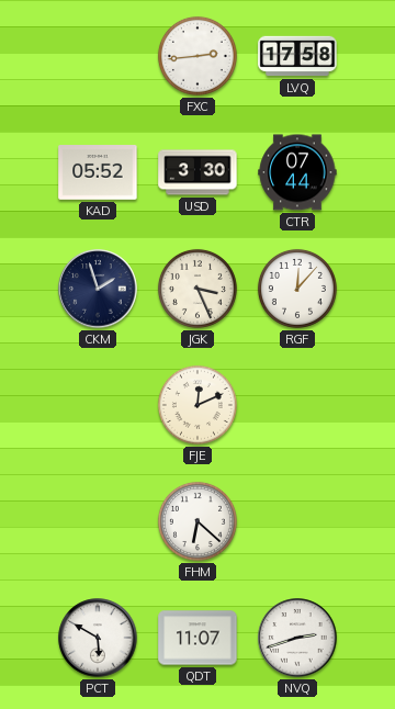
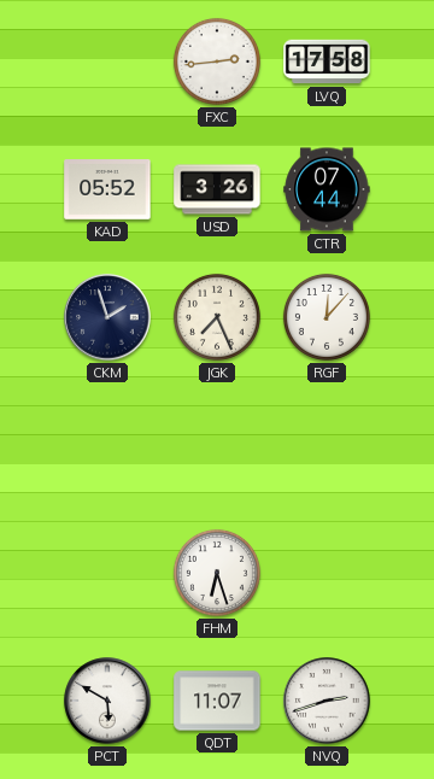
USD: 3:30 -> 3:26
JGK: 3:26 -> 7:26
FJE: 12:11 -> none
FHM: 6:22 -> 6:27
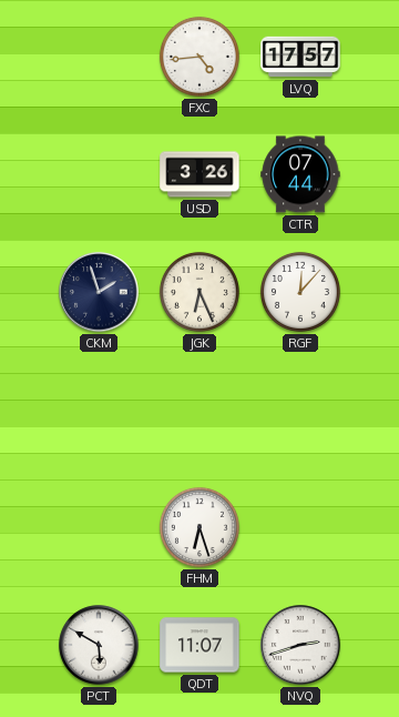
FXC: 2:44 -> 4:44
LVQ: 17:58 -> 17:57
KAD: 05:52 -> none
JGK: 7:26 -> 6:26
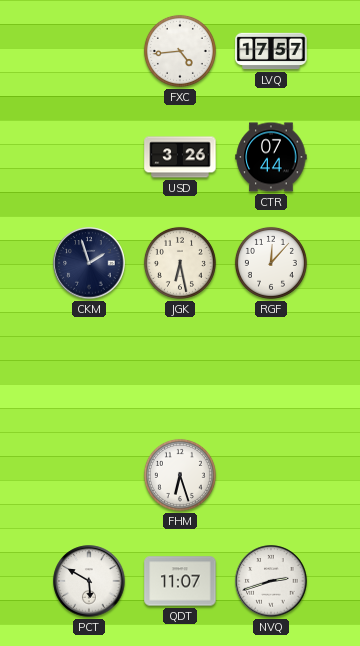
JGK: 6:26 -> 6:28
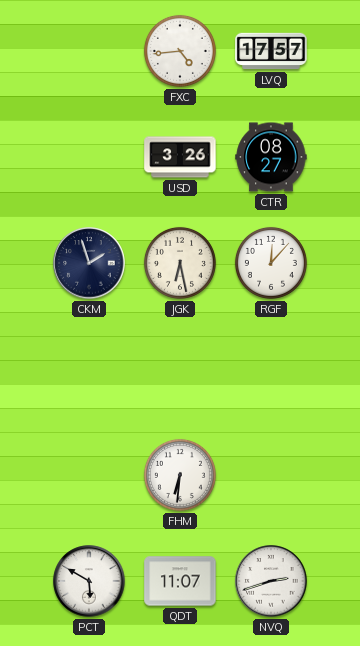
CTR: 07:44 -> 08:27
FHM: 6:27 -> 6:31
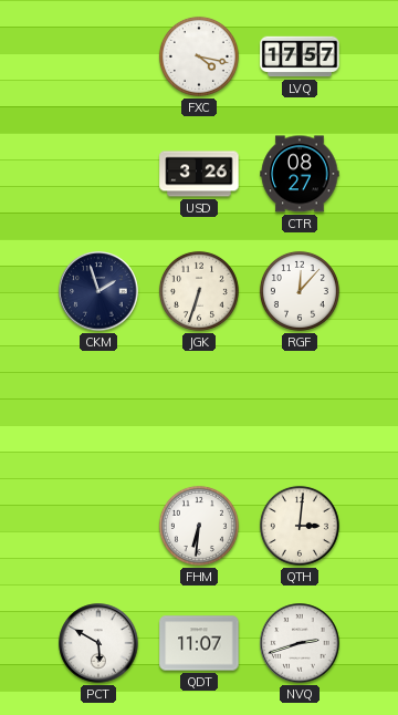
FXC: 4:44 -> 4:17
JGK: 6:28 -> 6:33
QTH: none -> 3:01
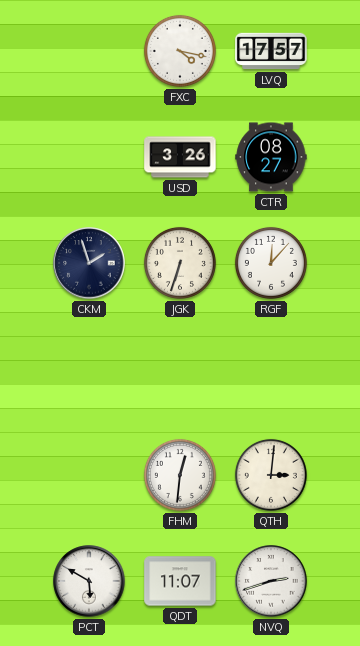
FHM: 6:31 -> 12:31
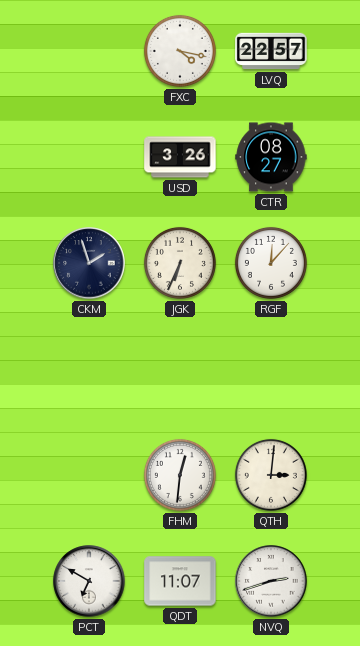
LVQ: 17:57 -> 22:57
JGK: 6:33 -> 6:34
PCT: 5:50 -> 6:50
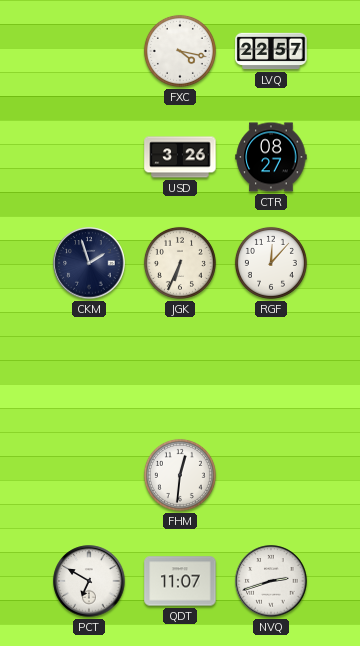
QTH: 3:01 -> none
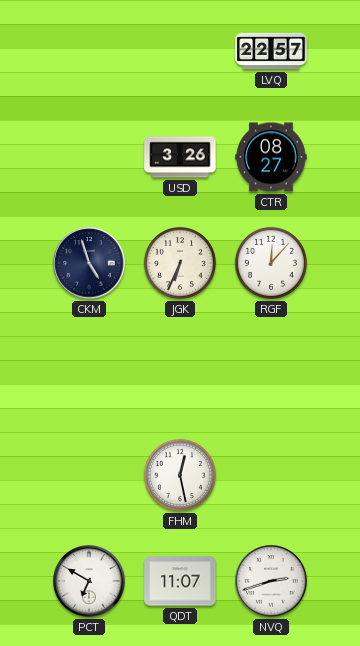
FXC: 4:17 -> none
CKM: 1:57 -> 4:57
FHM: 12:31 -> 12:28
